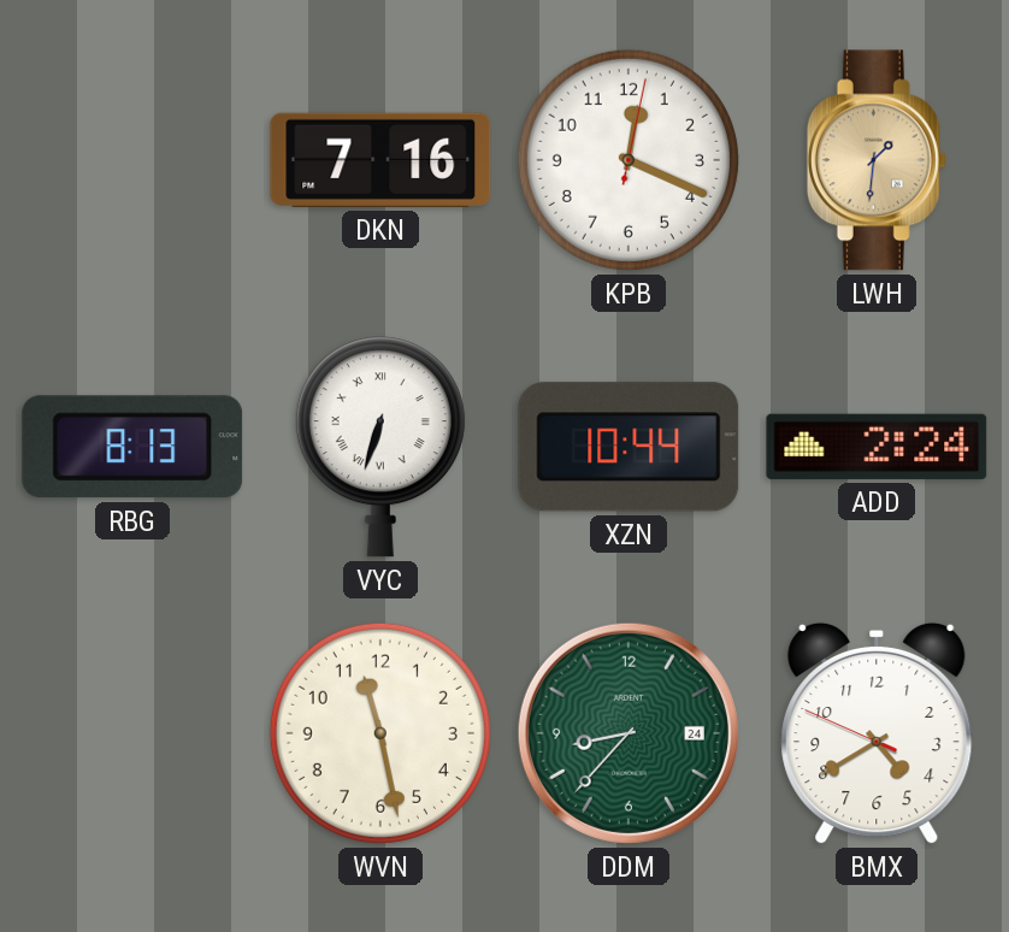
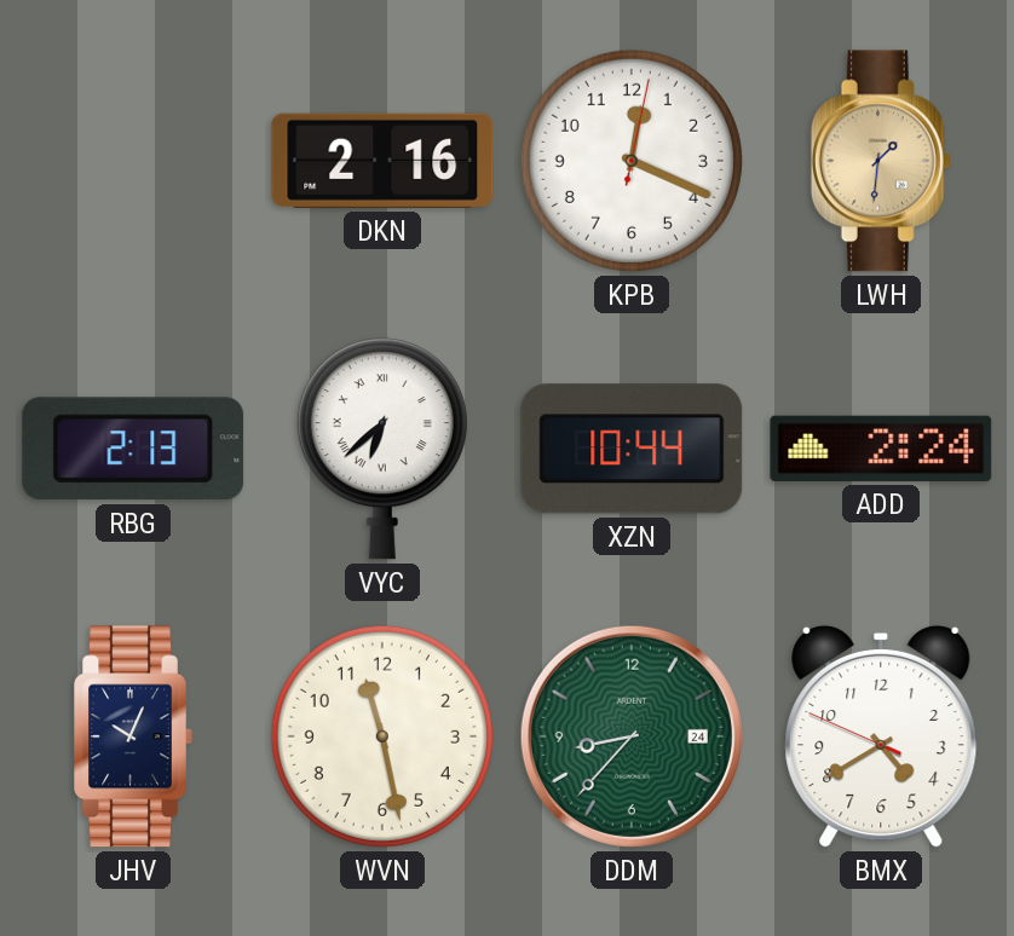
DKN: 7:16 -> 2:16
RBG: 8:13 -> 2:13
VYC: 6:33 -> 6:38
JHV: none -> 10:04
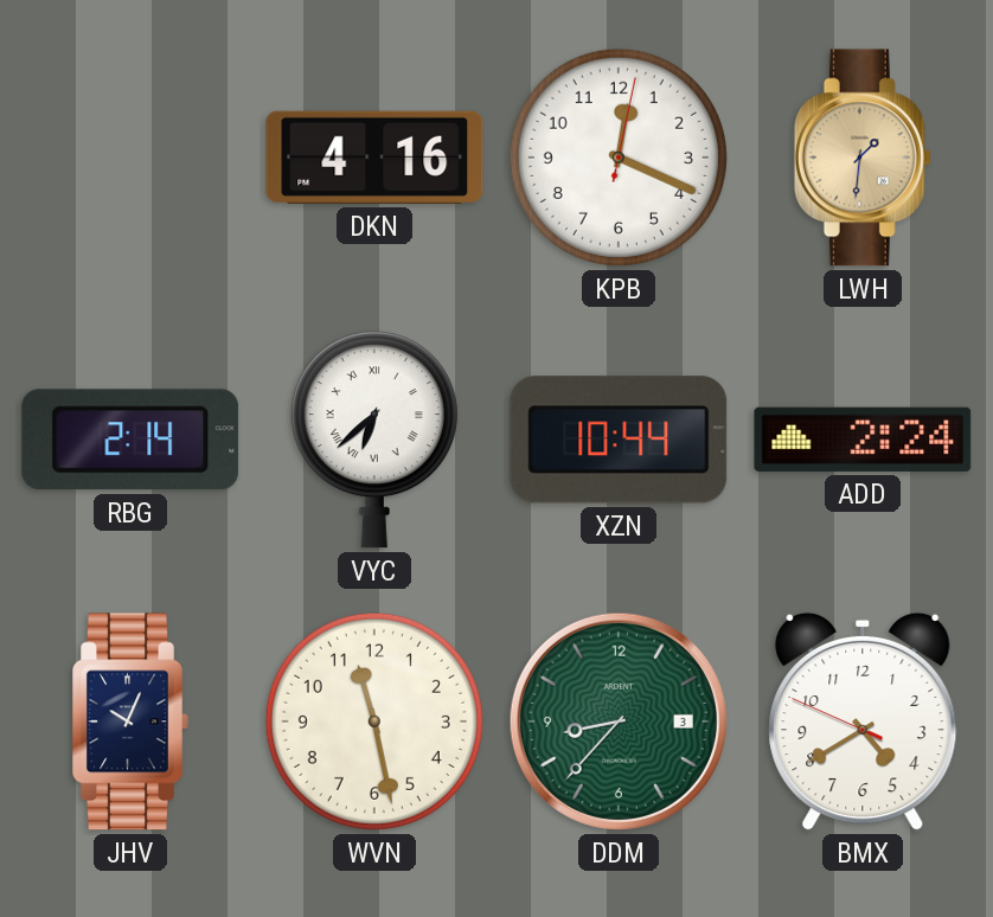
DKN: 2:16 -> 4:16
RBG: 2:13 -> 2:14
DDM date: 24 -> 3
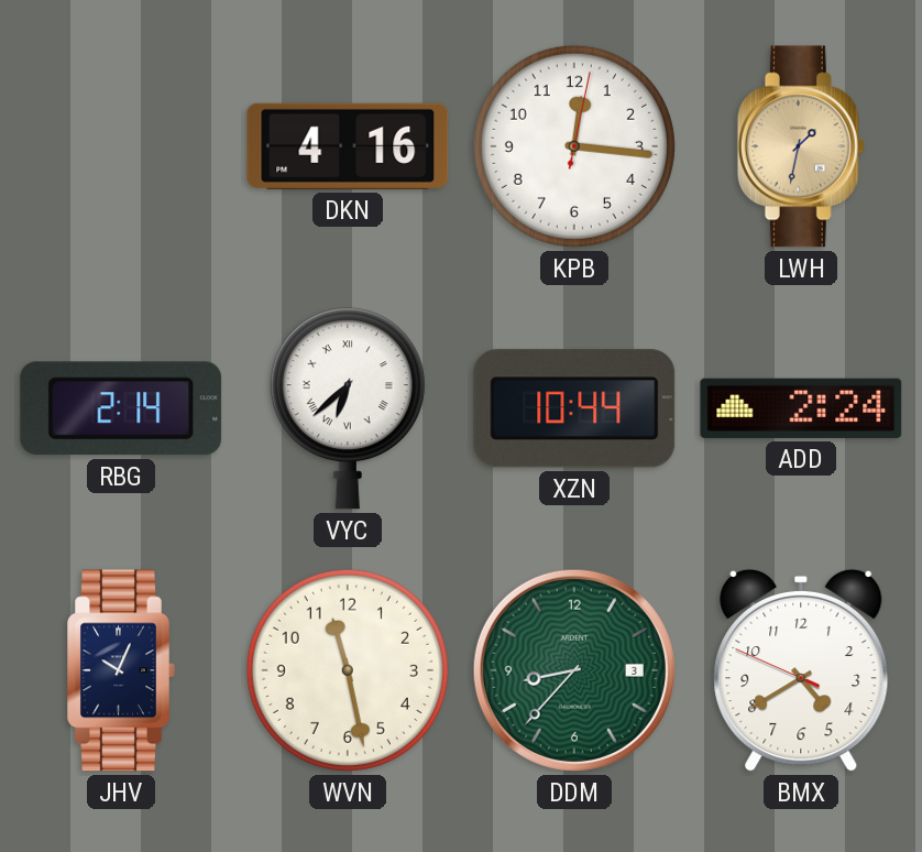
KPB: 12:19 -> 12:16
LWH: 1:31 -> 1:32
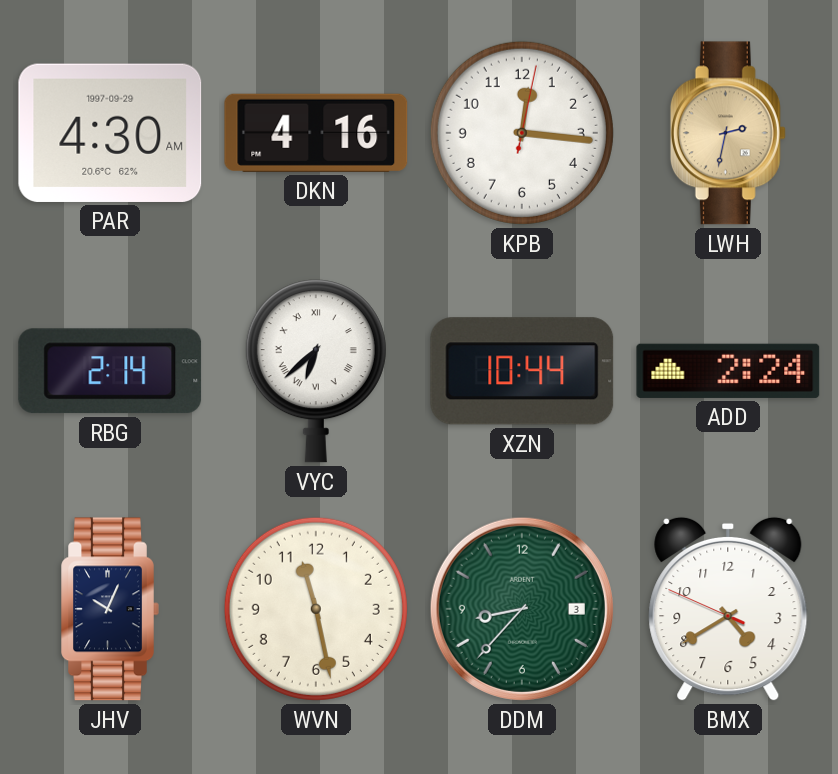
PAR: none -> 4:30
LWH: 1:32 -> 2:32
